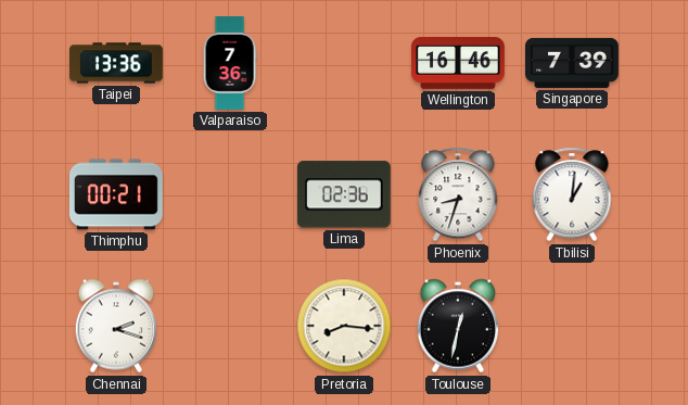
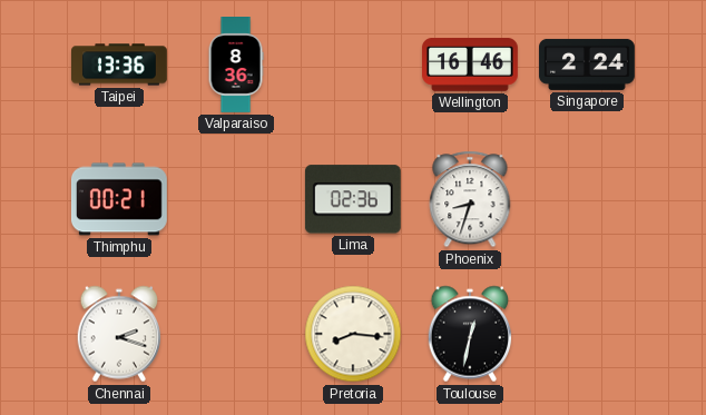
Valparaiso: 7:36 -> 8:36
Singapore: 7:39 -> 2:24
Tbilisi: 1:01 -> none
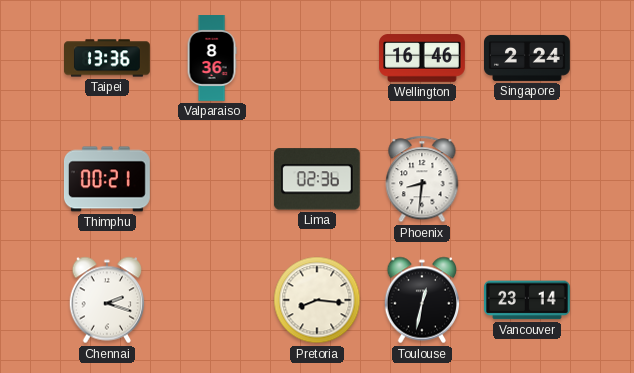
Phoenix: 8:33 -> 8:31
Vancouver: none -> 23:14
